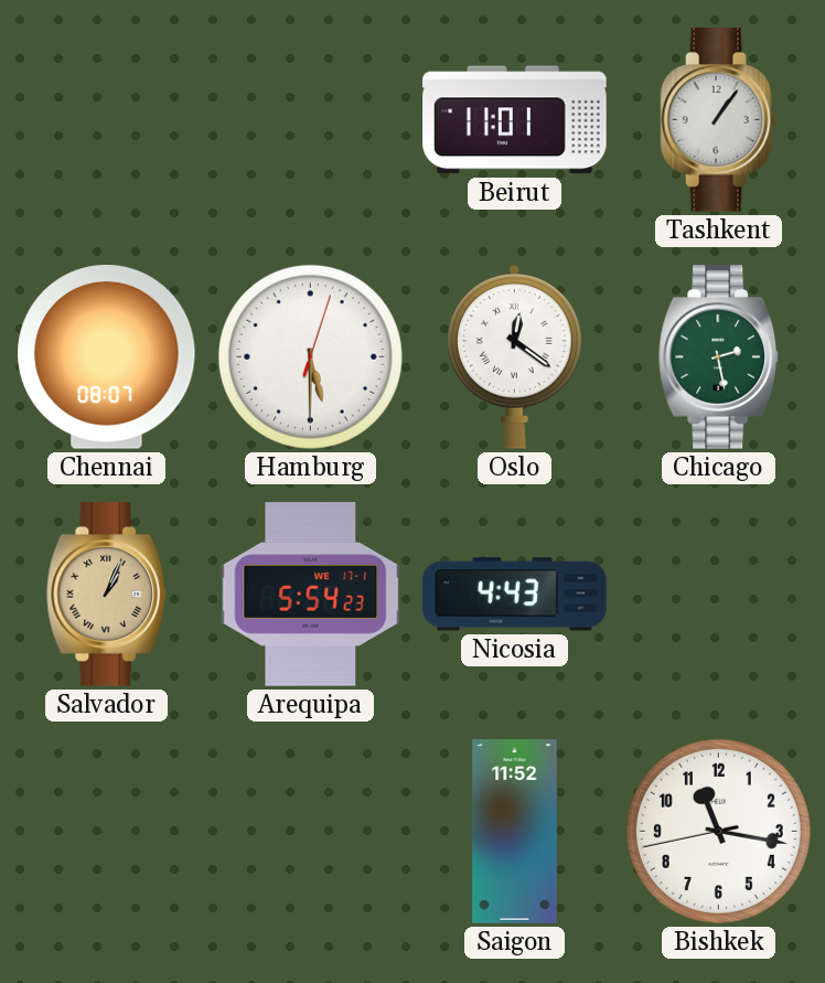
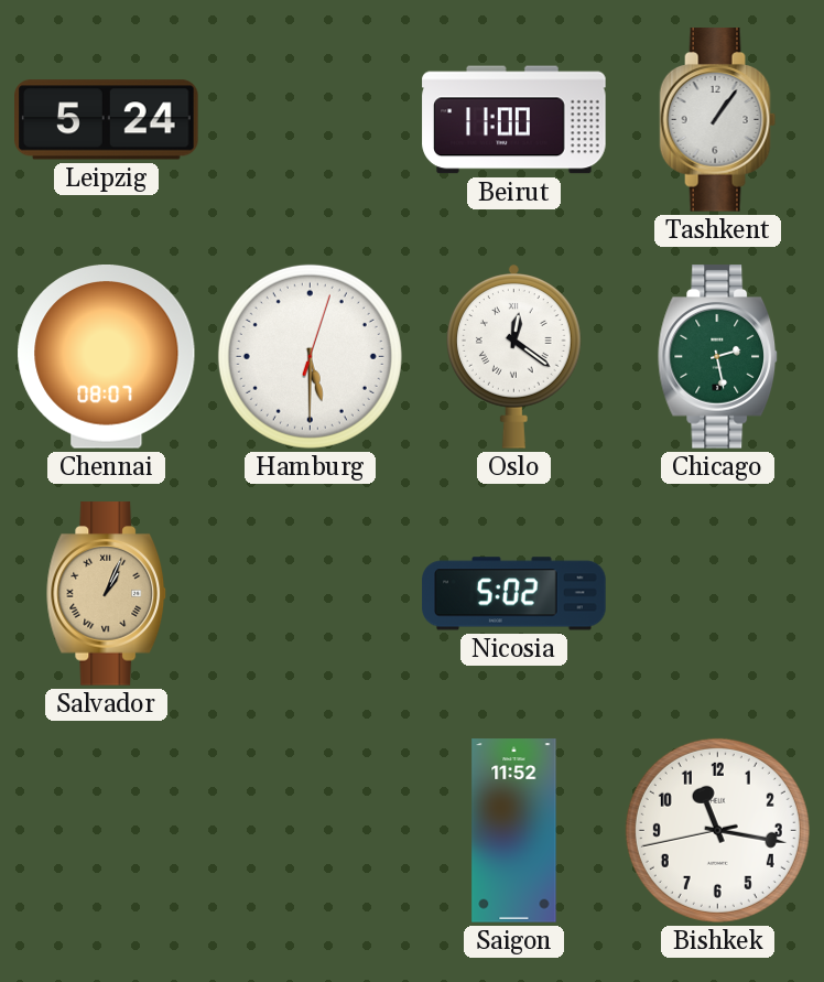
Leipzig: none -> 5:24
Beirut: 11:01 -> 11:00
Arequipa: 5:54 -> none
Nicosia: 4:43 -> 5:02
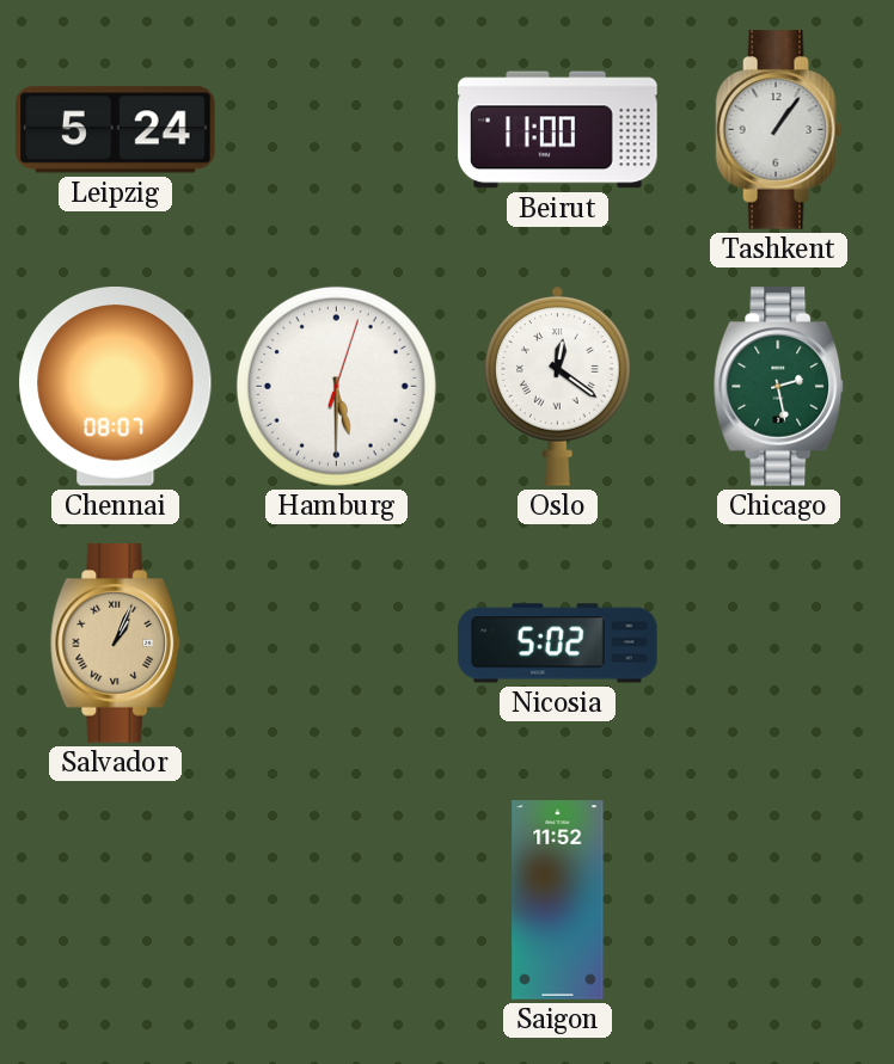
Bishkek: 11:16 -> none
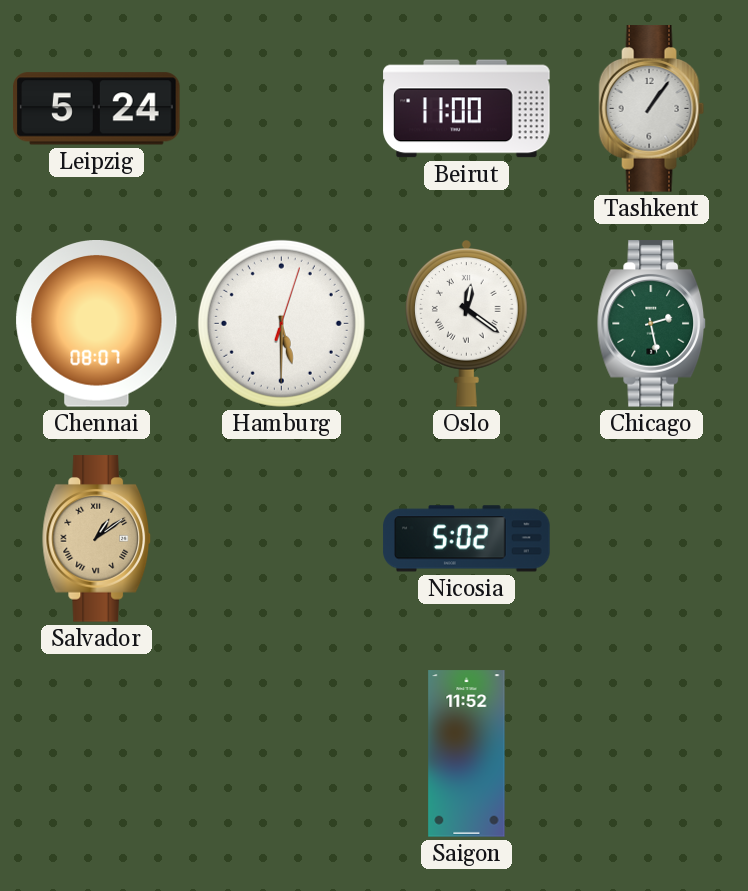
Salvador: 1:04 -> 1:09
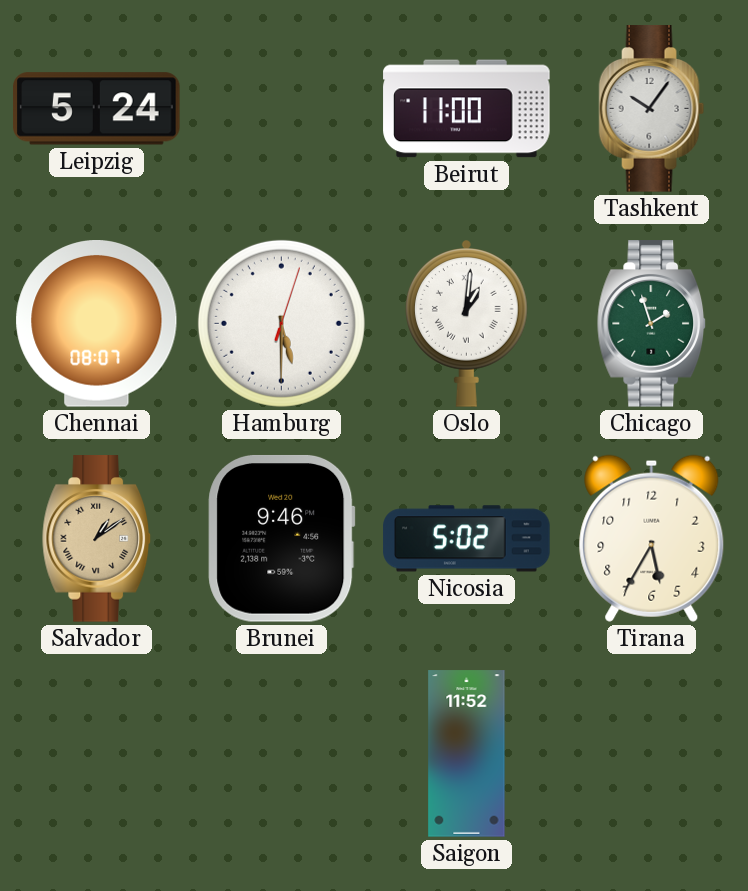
Tashkent: 1:06 -> 10:06
Oslo: 12:21 -> 1:01
Chicago: 2:28 -> 1:57
Brunei: none -> 9:46
Tirana: none -> 5:35
